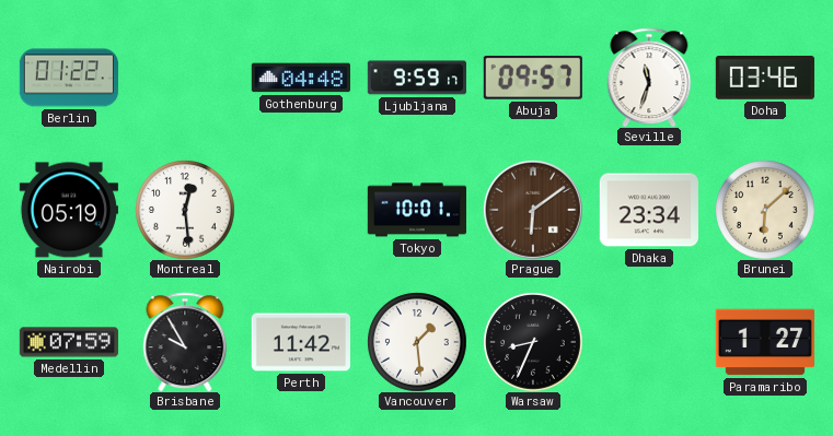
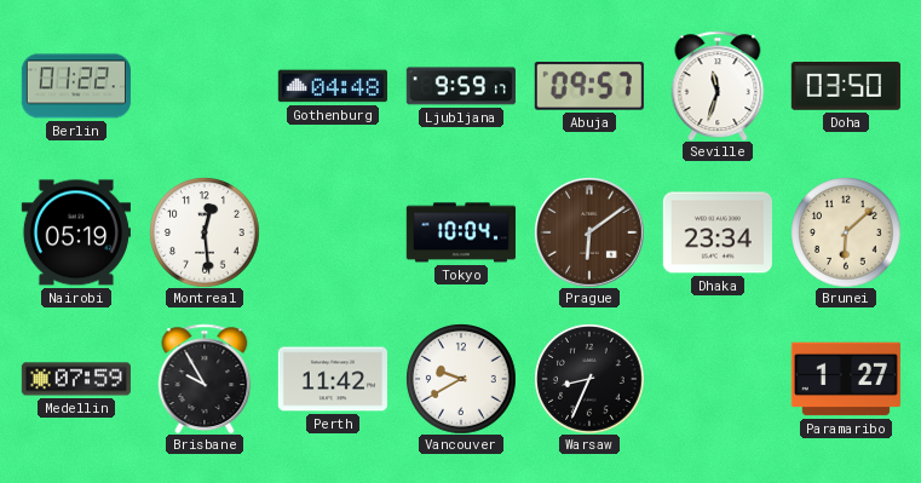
Doha: 03:46 -> 03:50
Tokyo: 10:01 -> 10:04
Vancouver: 1:29 -> 9:40
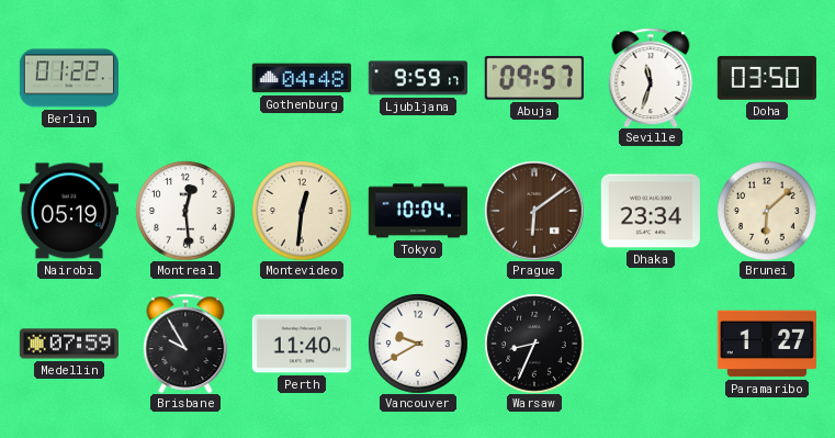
Montevideo: none -> 12:31
Perth: 11:42 -> 11:40
